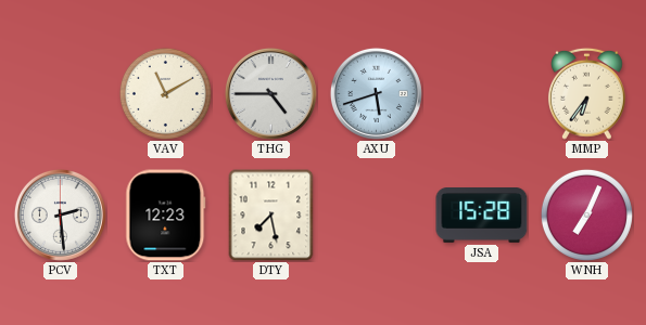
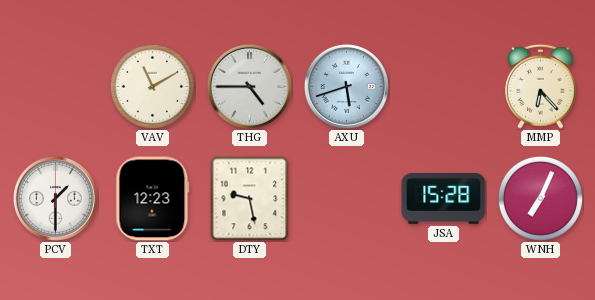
MMP: 6:36 -> 6:23
PCV: 2:29 -> 1:30
DTY: 7:28 -> 9:28
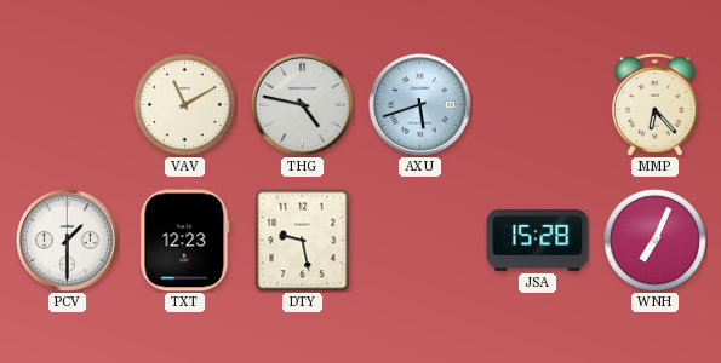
THG: 4:45 -> 4:47
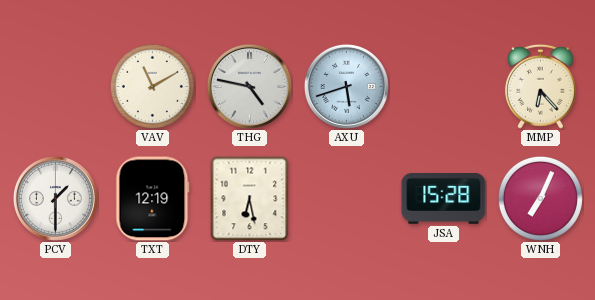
TXT: 12:23 -> 12:19
DTY: 9:28 -> 6:28
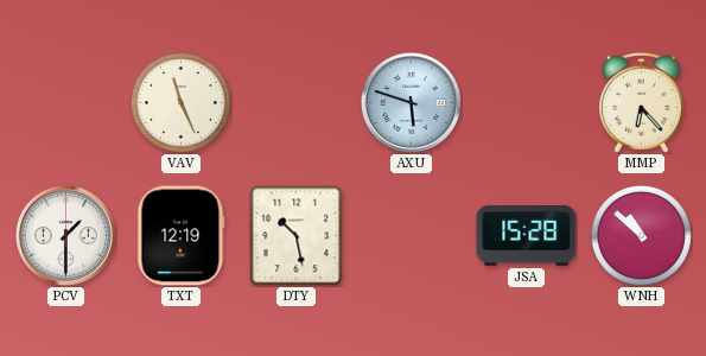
VAV: 11:10 -> 11:26
THG: 4:47 -> none
AXU: 5:42 -> 5:48
DTY: 6:28 -> 10:28
WNH: 7:04 -> 10:52
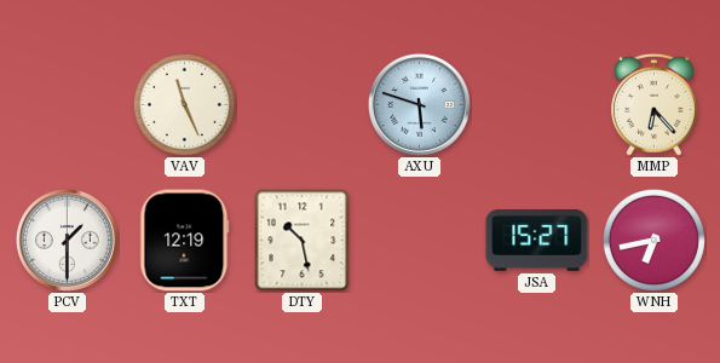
JSA: 15:28 -> 15:27
WNH: 10:52 -> 6:43
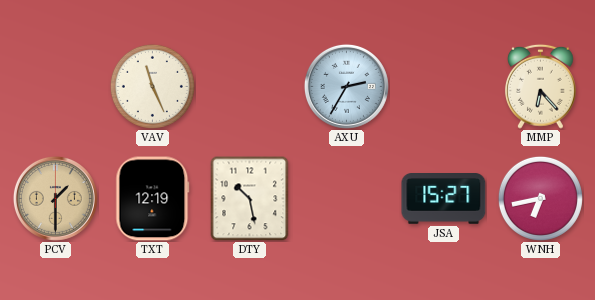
AXU: 5:48 -> 2:35
PCV dial: white -> champagne
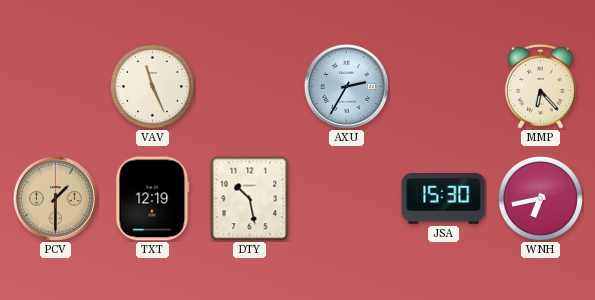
JSA: 15:27 -> 15:30
